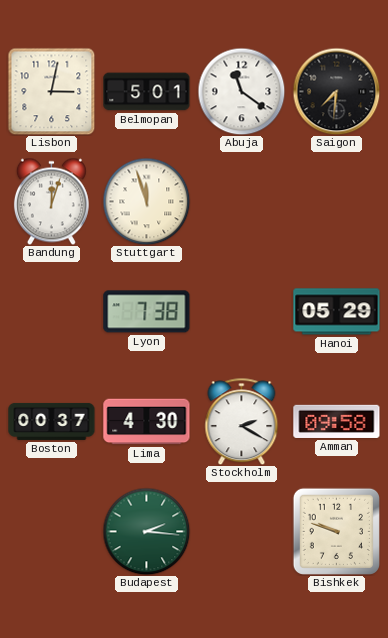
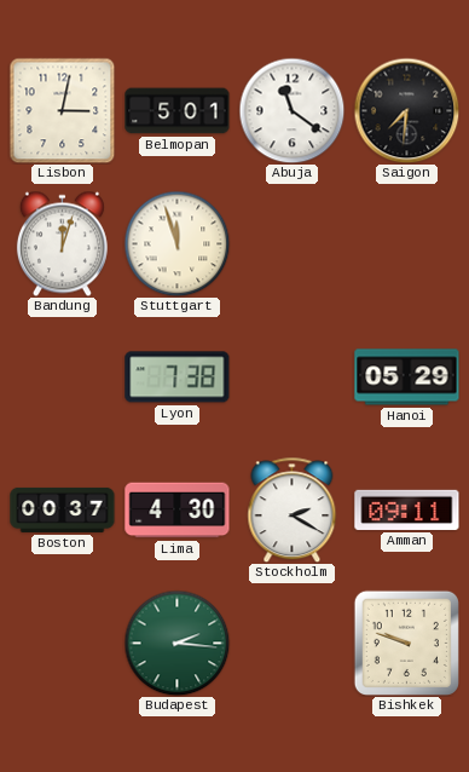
Amman: 09:58 -> 09:11
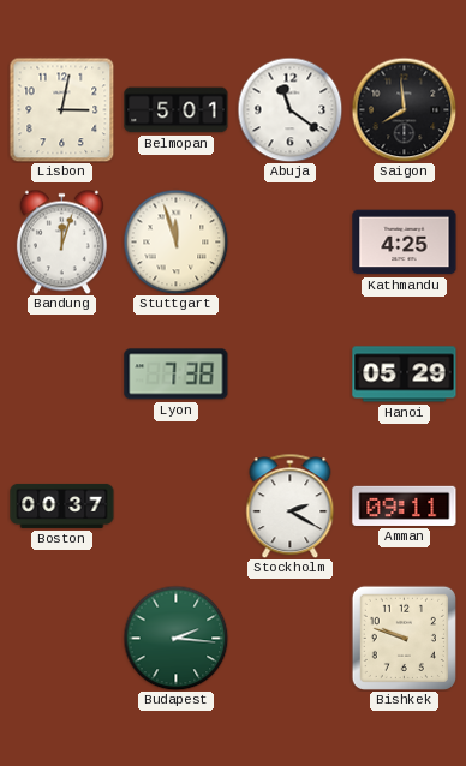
Saigon: 7:31 -> 7:59
Kathmandu: none -> 4:25
Lima: 4:30 -> none
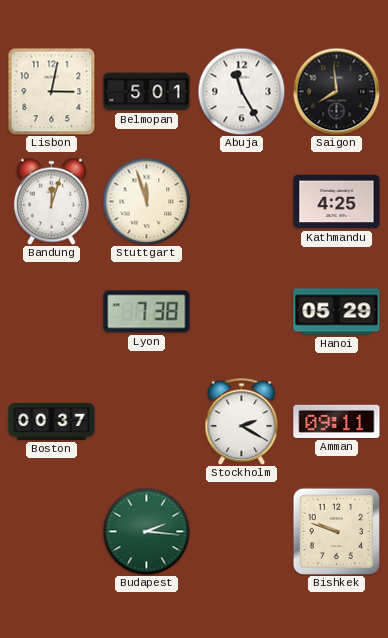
Abuja: 11:21 -> 11:25
